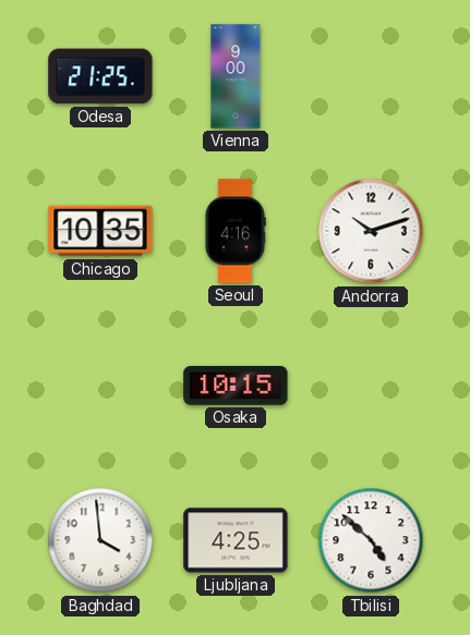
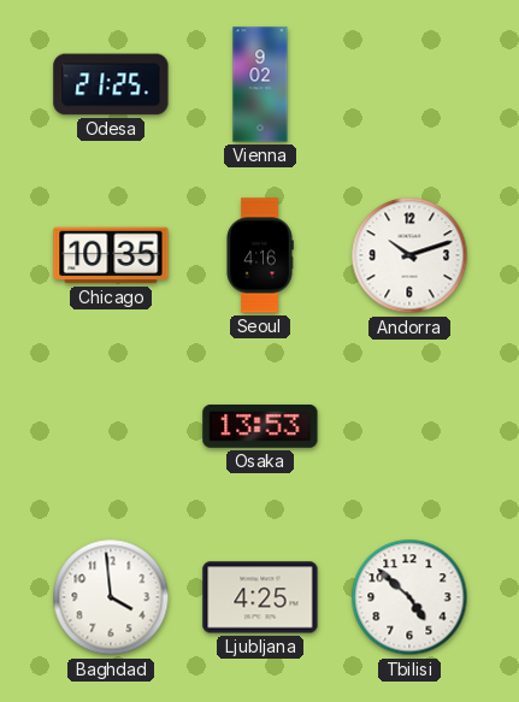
Vienna: 9:00 -> 9:02
Osaka: 10:15 -> 13:53
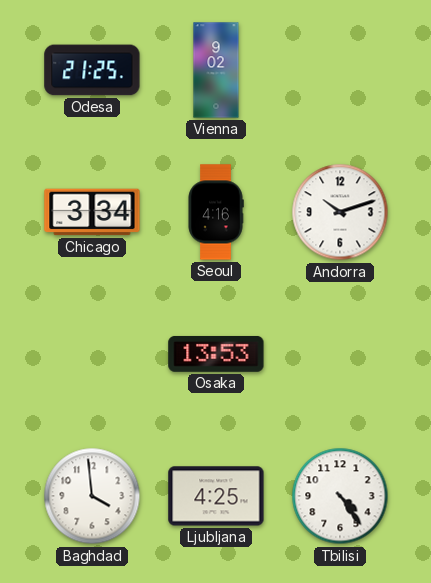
Chicago: 10:35 -> 3:34
Tbilisi: 4:52 -> 4:24
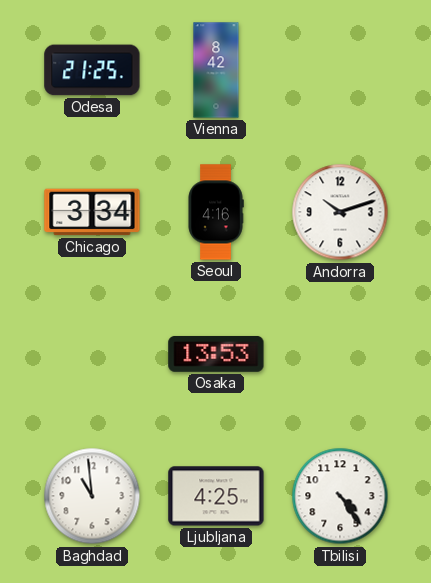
Vienna: 9:02 -> 8:42
Baghdad: 3:59 -> 10:59
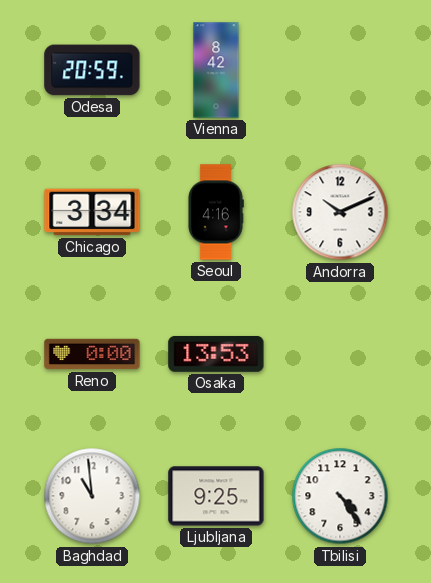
Odesa: 21:25 -> 20:59
Andorra: 10:12 -> 10:11
Reno: none -> 0:00
Ljubljana: 4:25 -> 9:25
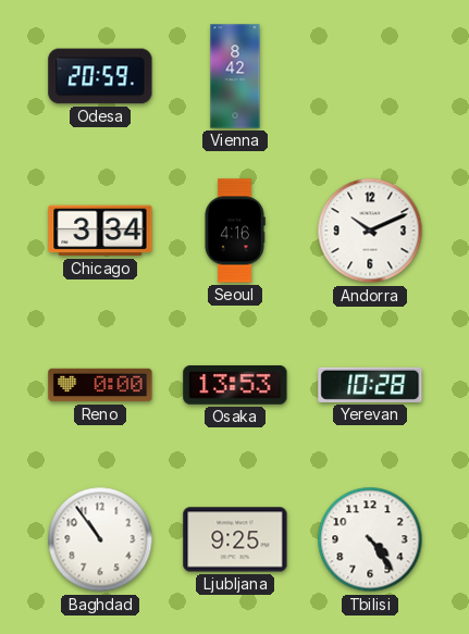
Yerevan: none -> 10:28
Baghdad: 10:59 -> 10:54
